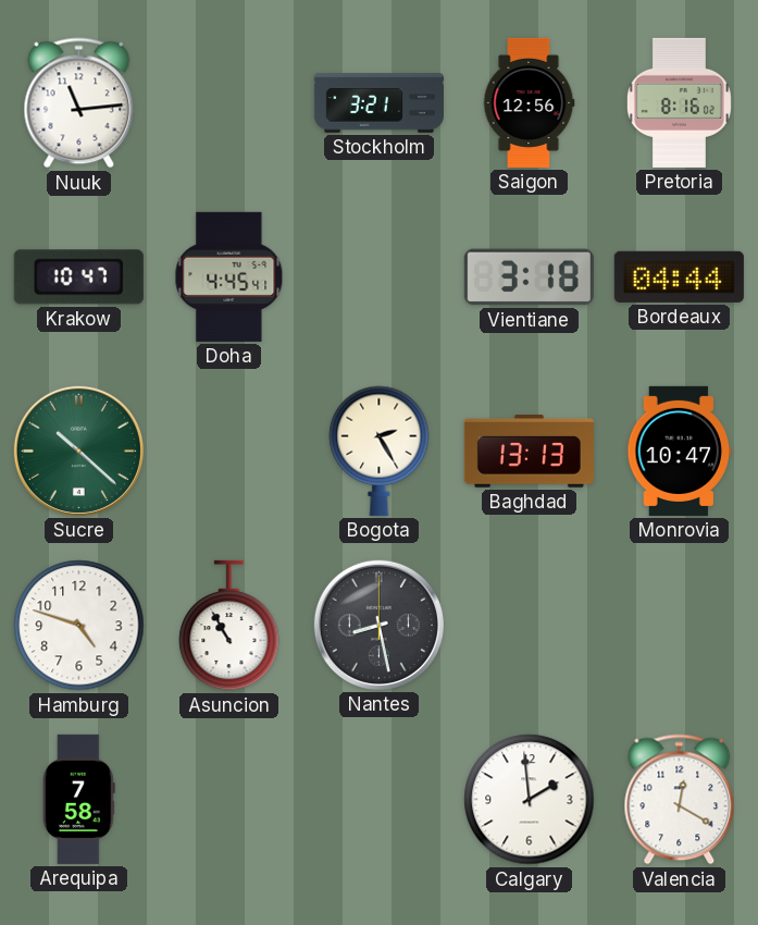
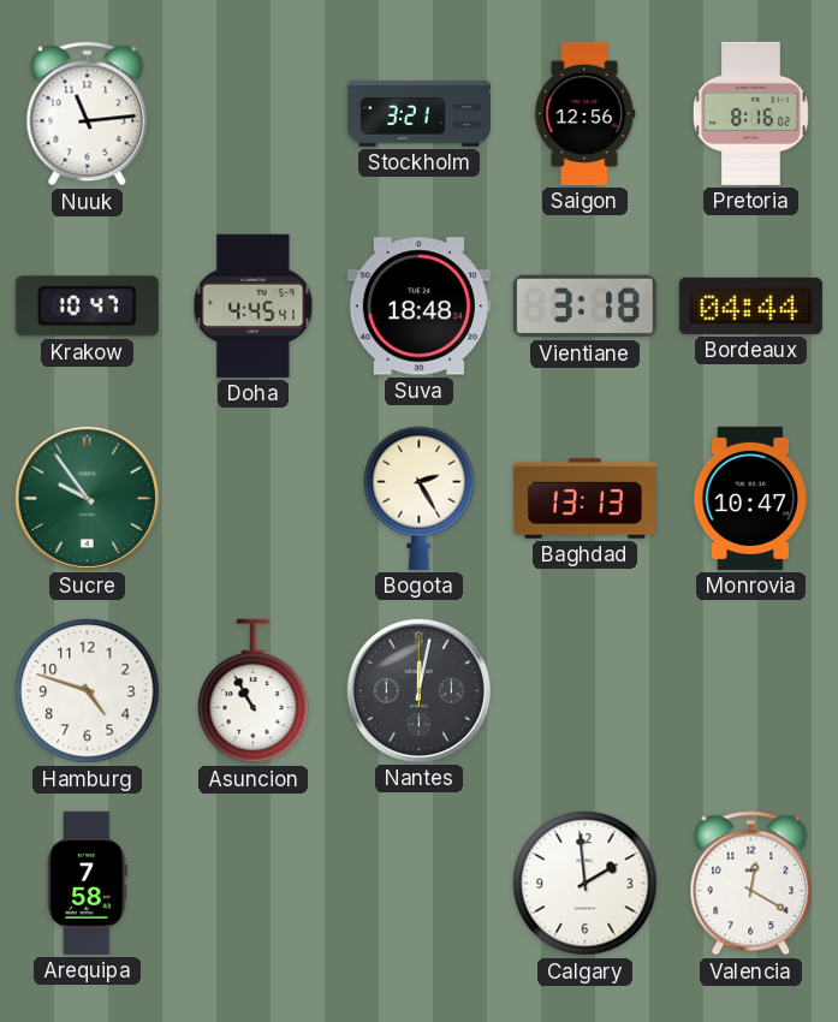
Suva: none -> 18:48
Sucre: 10:22 -> 9:54
Nantes: 8:28 -> 12:02
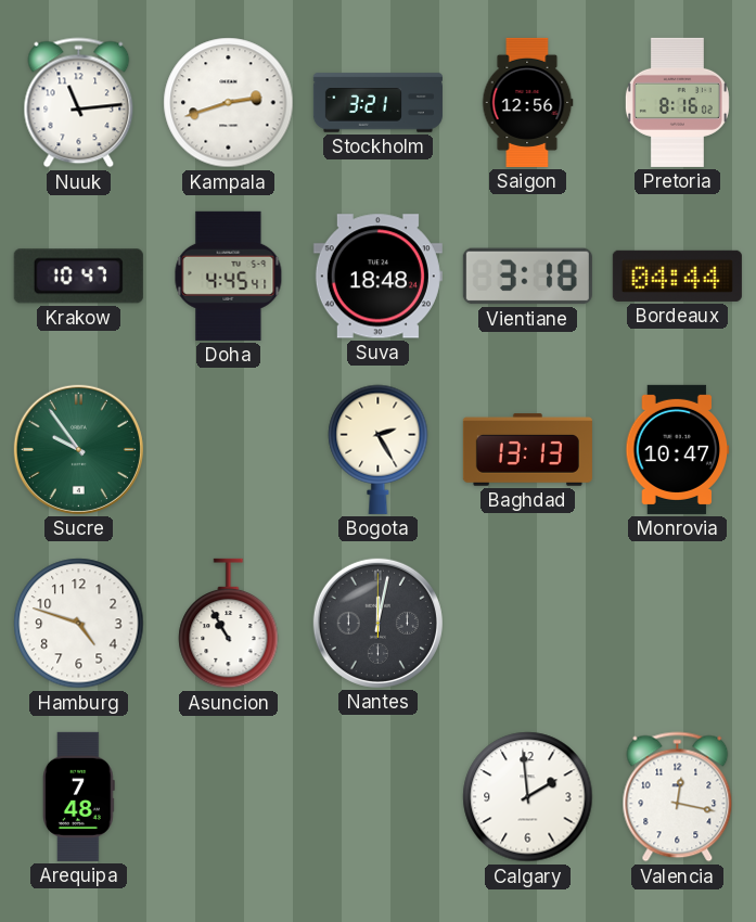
Kampala: none -> 2:42
Arequipa: 7:58 -> 7:48
Valencia: 12:20 -> 12:17
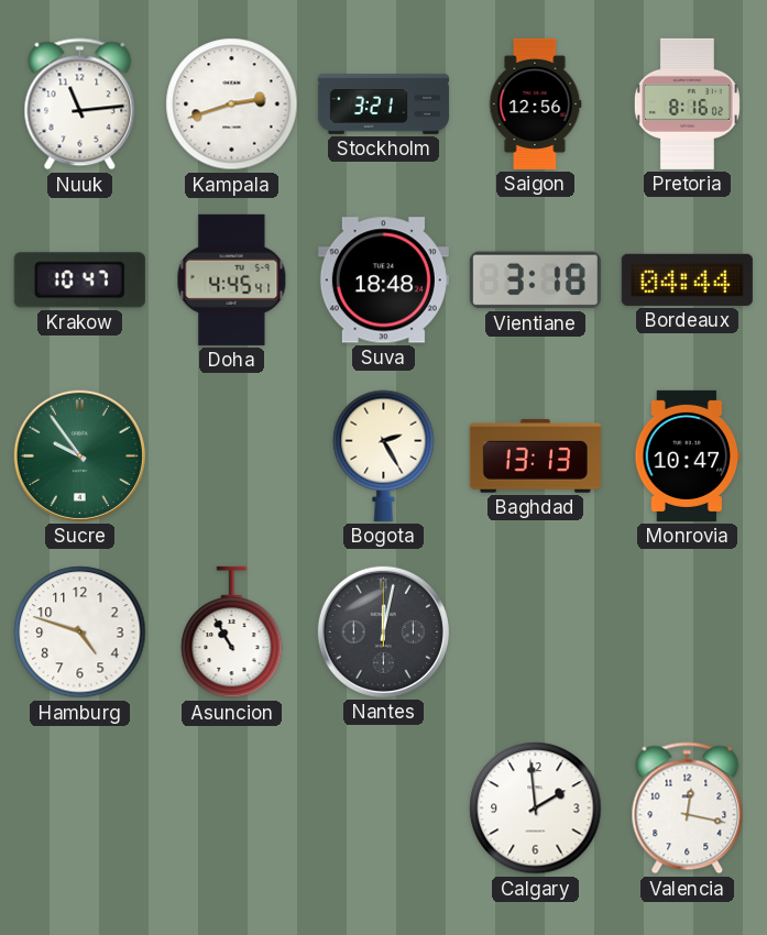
Arequipa: 7:48 -> none
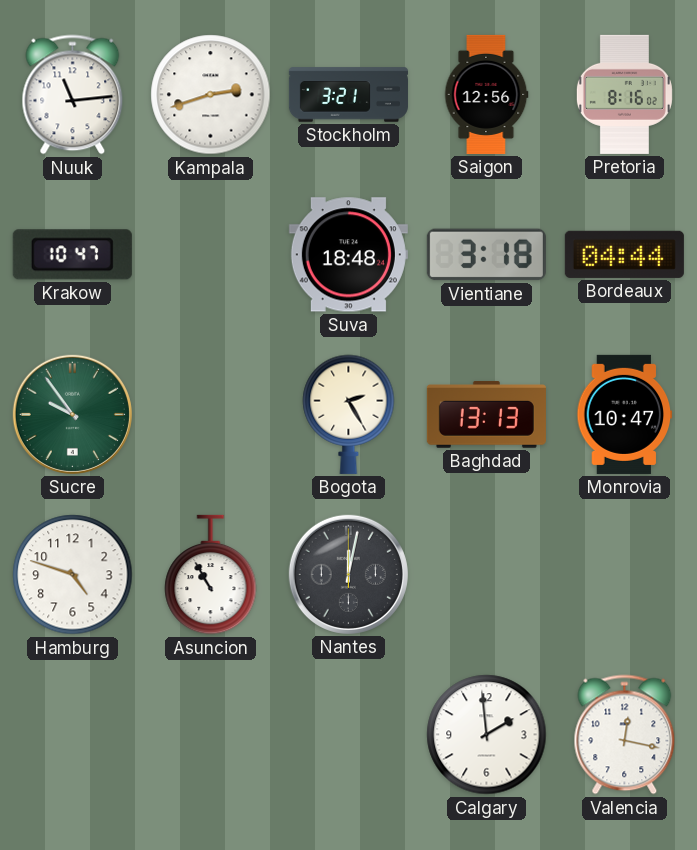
Doha: 4:45 -> none
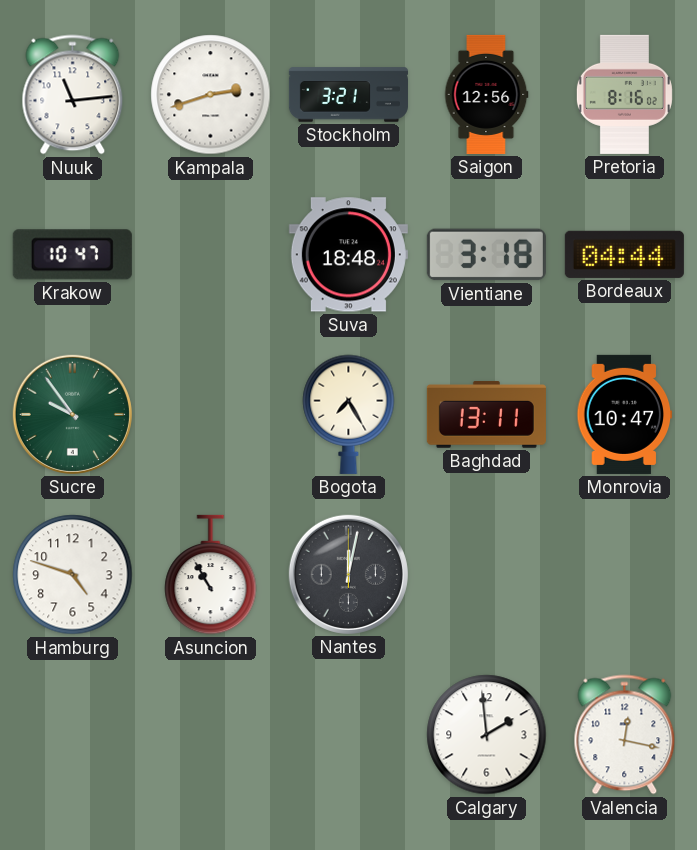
Bogota: 2:25 -> 7:25
Baghdad: 13:13 -> 13:11
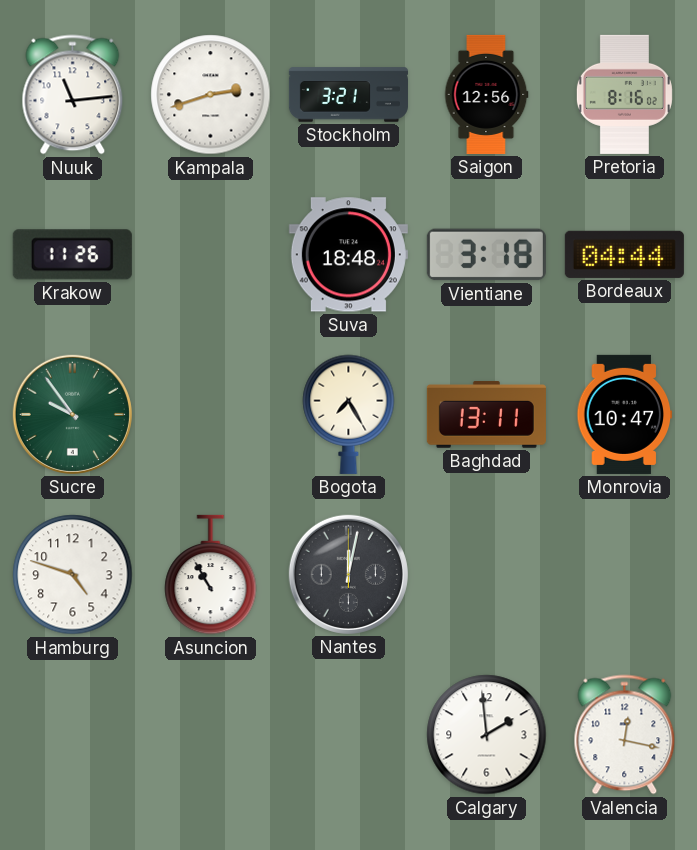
Krakow: 10:47 -> 11:26
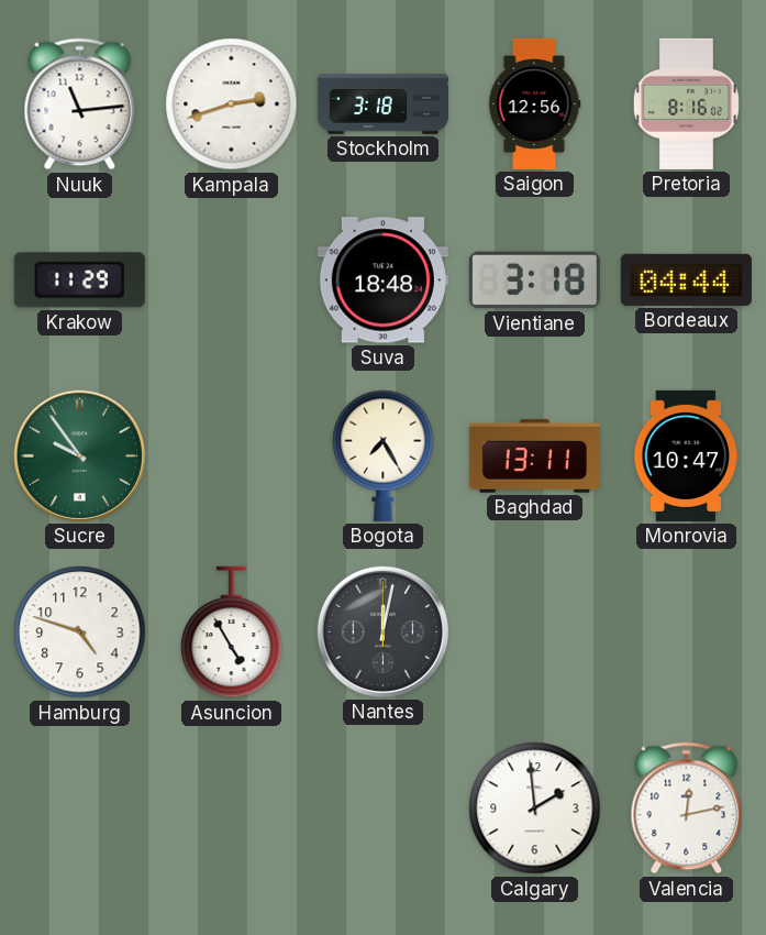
Stockholm: 3:21 -> 3:18
Krakow: 11:26 -> 11:29
Asuncion: 10:55 -> 4:55
Valencia: 12:17 -> 12:13
